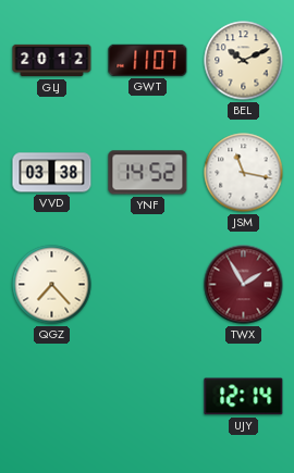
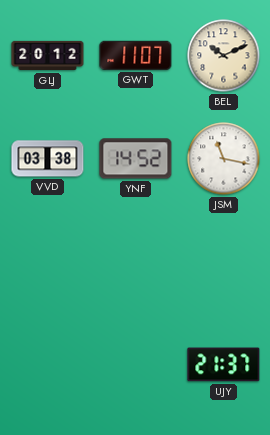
QGZ: 7:23 -> none
TWX: 1:55 -> none
UJY: 12:14 -> 21:37
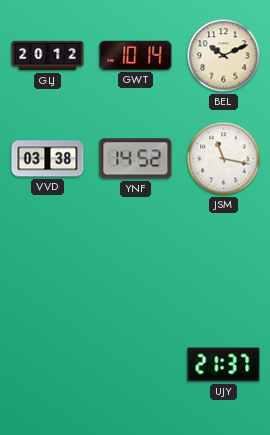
GWT: 11:07 -> 10:14
